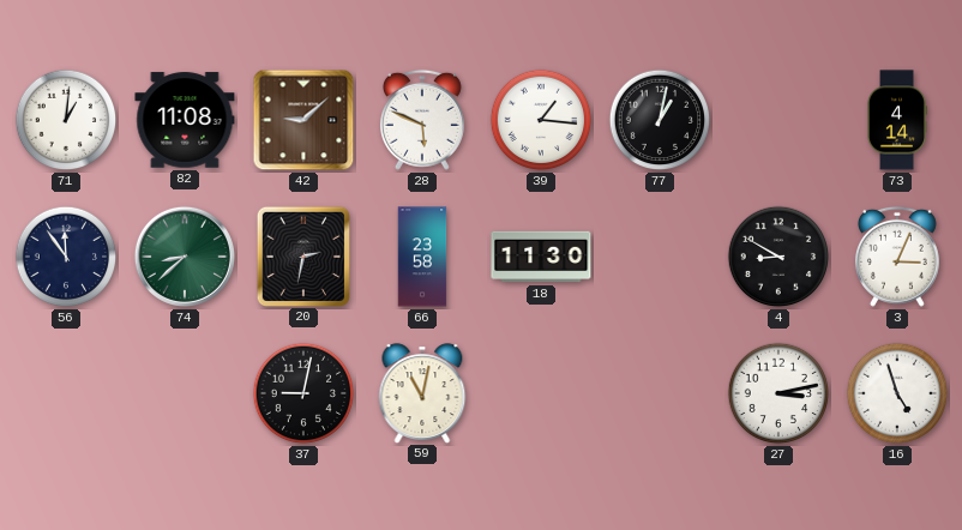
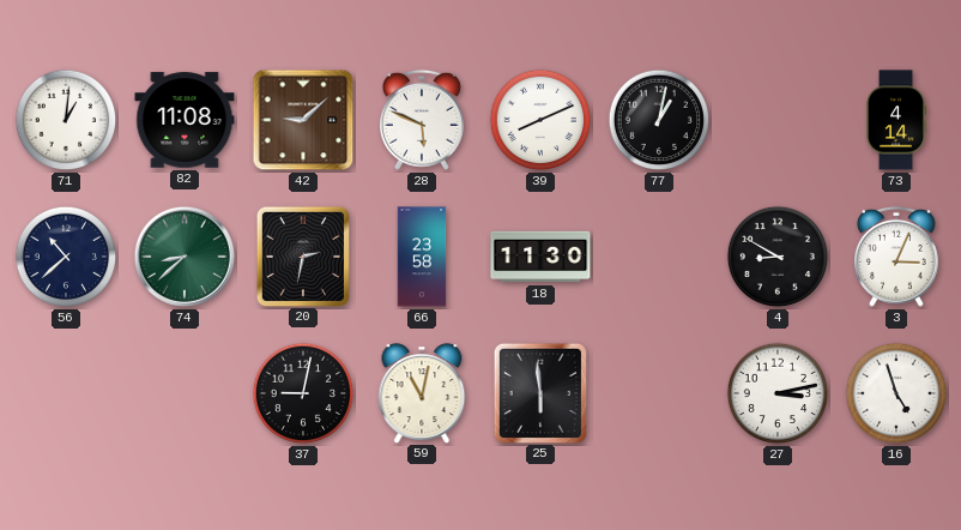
39: 1:16 -> 8:11
56: 11:54 -> 10:38
25: none -> 5:59
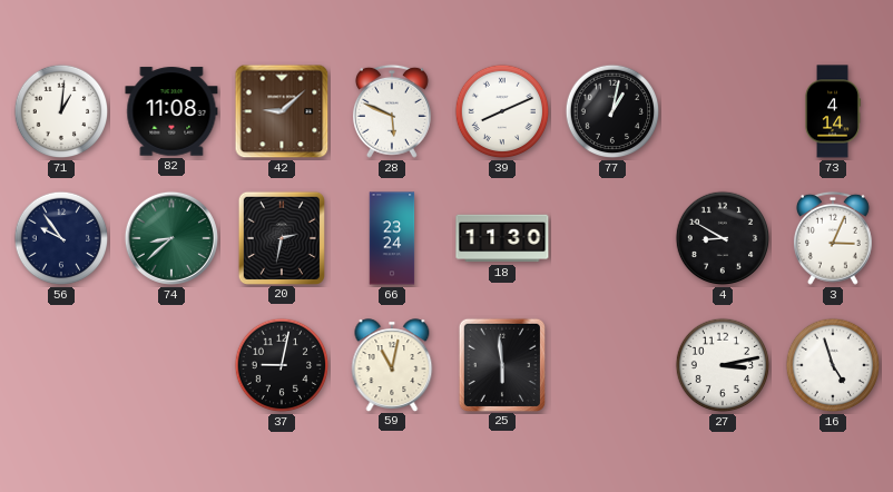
56: 10:38 -> 9:54
66: 23:58 -> 23:24
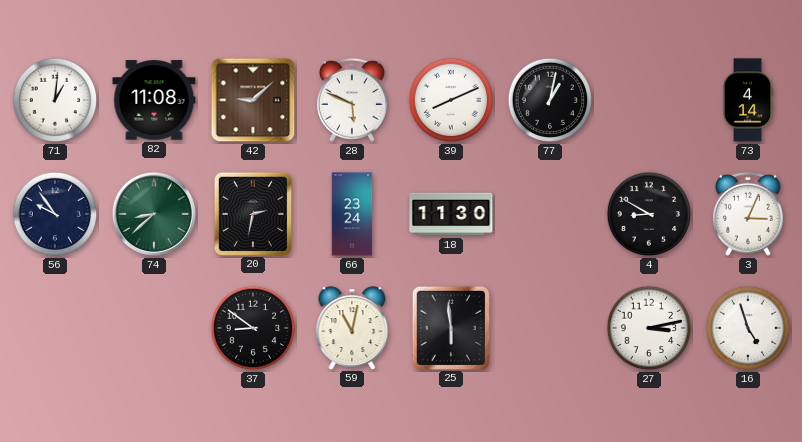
37: 9:02 -> 8:51
